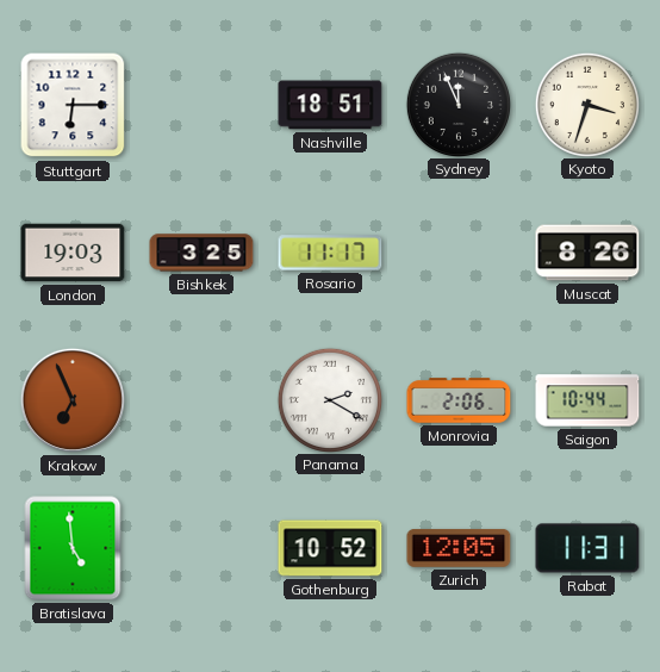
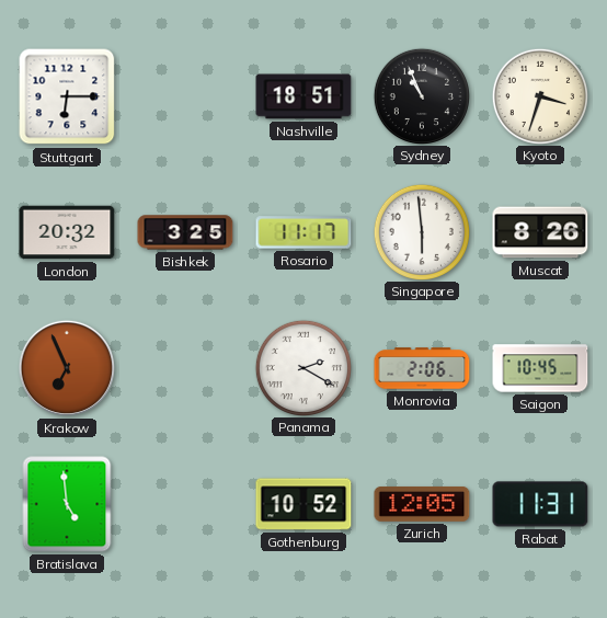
Sydney: 11:56 -> 10:56
London: 19:03 -> 20:32
Singapore: none -> 5:59
Saigon: 10:44 -> 10:45
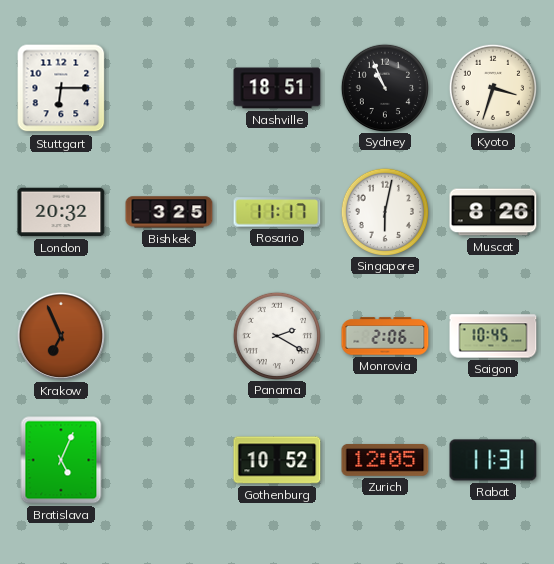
Singapore: 5:59 -> 6:02
Bratislava: 4:59 -> 5:04
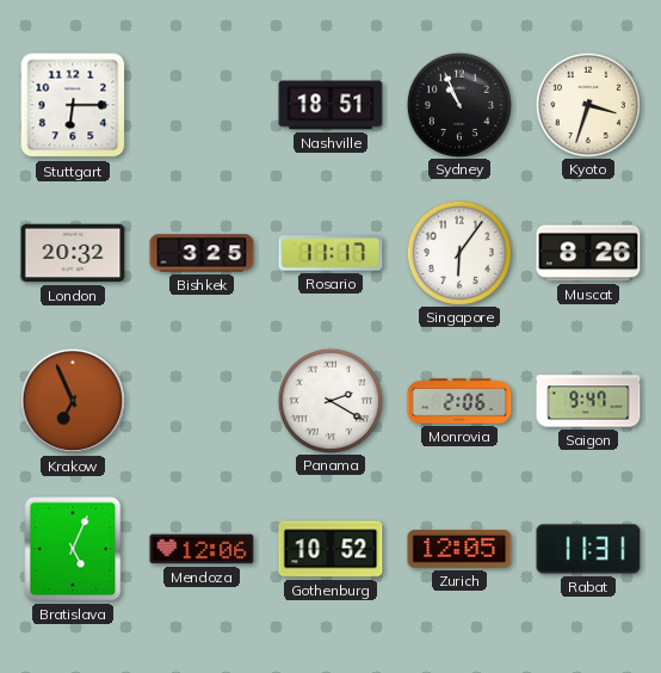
Singapore: 6:02 -> 6:06
Saigon: 10:45 -> 9:47
Mendoza: none -> 12:06
